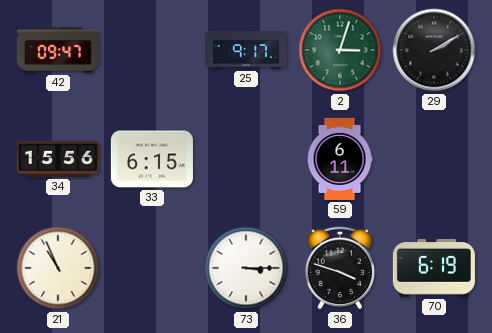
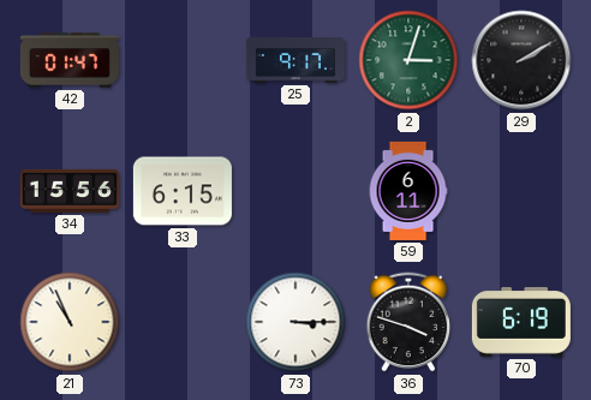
42: 09:47 -> 01:47
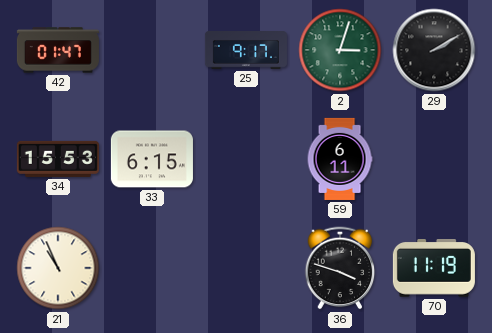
34: 15:56 -> 15:53
73: 3:15 -> none
70: 6:19 -> 11:19
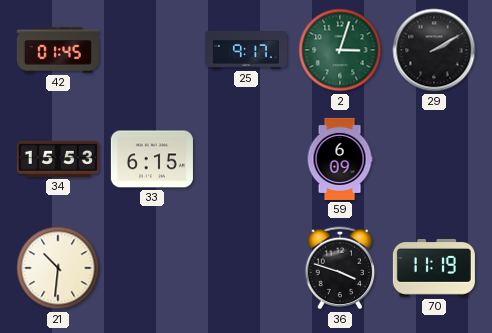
42: 01:47 -> 01:45
59: 6:11 -> 6:09
21: 10:56 -> 10:31
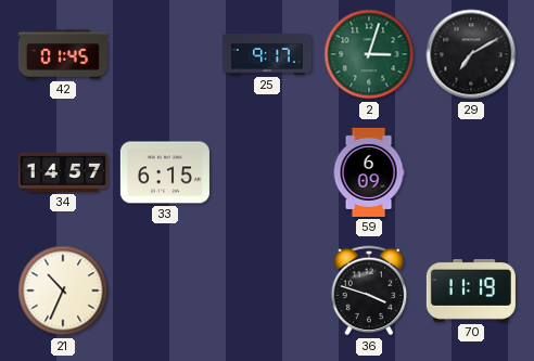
29: 2:10 -> 7:10
34: 15:53 -> 14:57
21: 10:31 -> 10:34
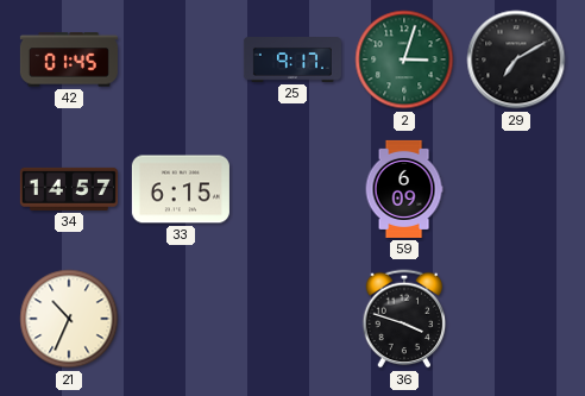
70: 11:19 -> none
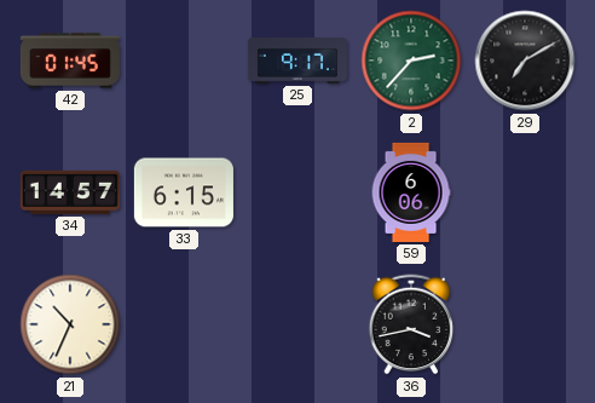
2: 3:03 -> 2:37
59: 6:09 -> 6:06
36: 3:48 -> 3:43
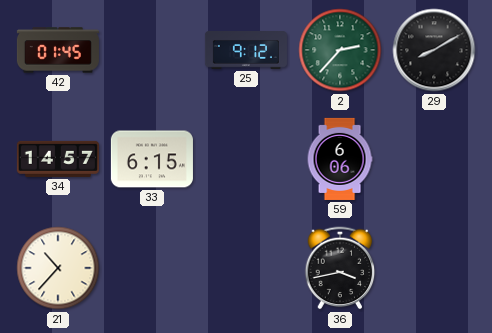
25: 9:17 -> 9:12
29: 7:10 -> 8:10
21: 10:34 -> 10:37
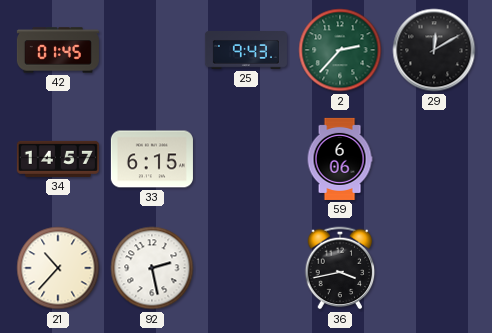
25: 9:12 -> 9:43
29: 8:10 -> 12:10
92: none -> 2:28
